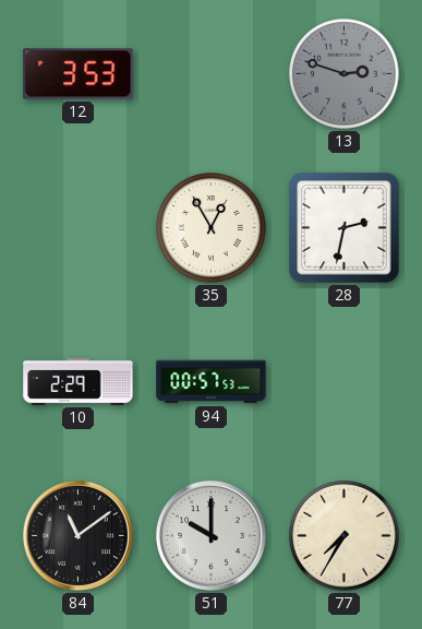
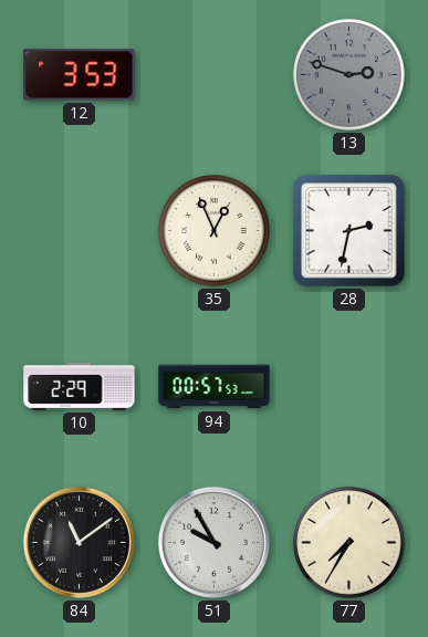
35: 12:55 -> 12:56
51: 10:00 -> 9:55
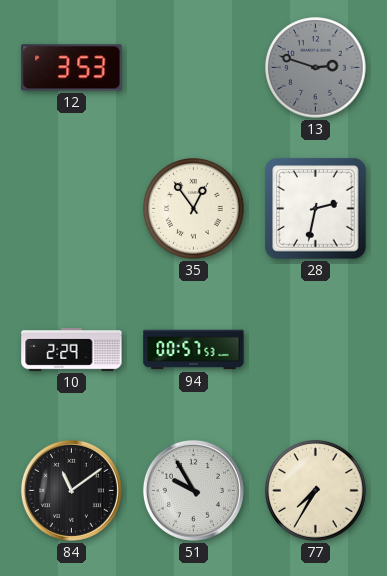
35: 12:56 -> 12:54
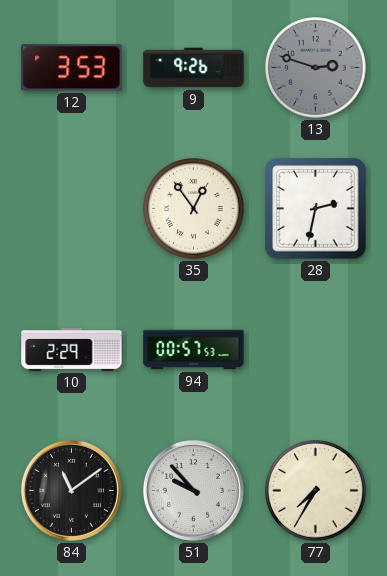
9: none -> 9:26
51: 9:55 -> 9:53
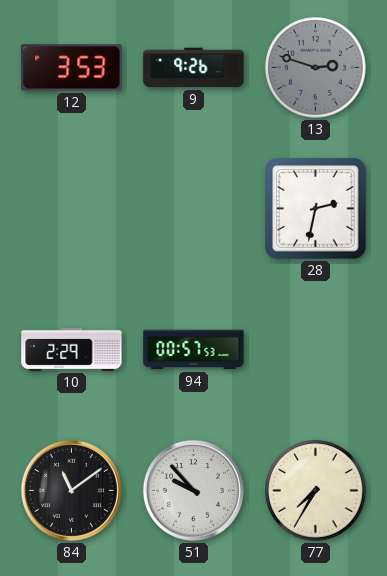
35: 12:54 -> none
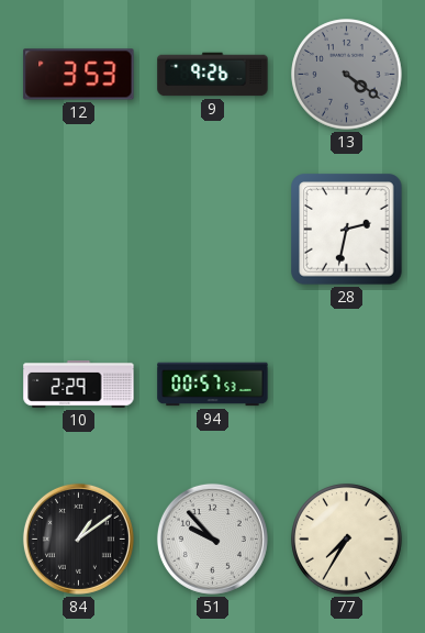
13: 2:48 -> 4:21
84: 11:09 -> 1:09
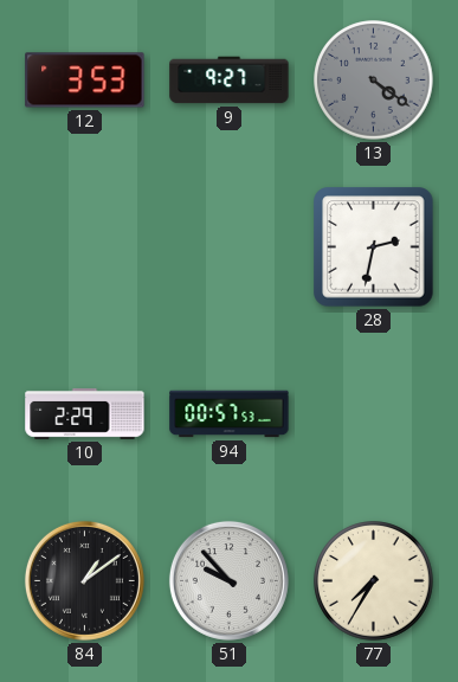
9: 9:26 -> 9:27
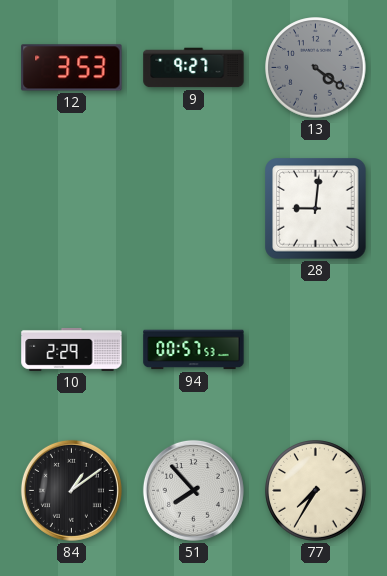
28: 2:32 -> 9:01
51: 9:53 -> 7:53
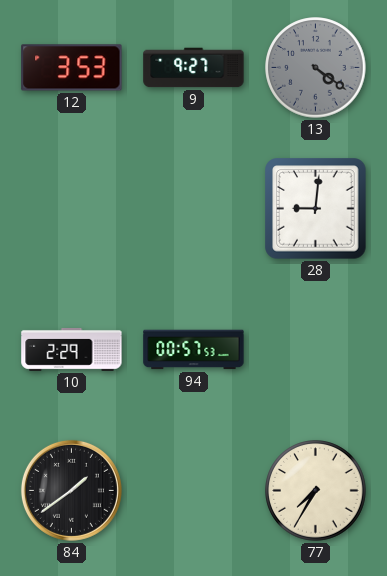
84: 1:09 -> 1:39
51: 7:53 -> none
